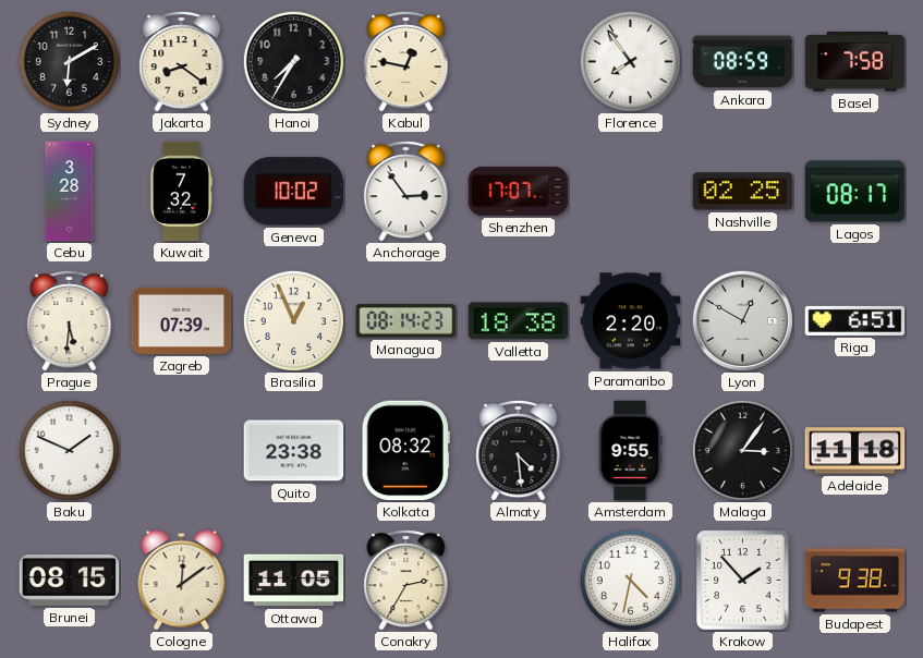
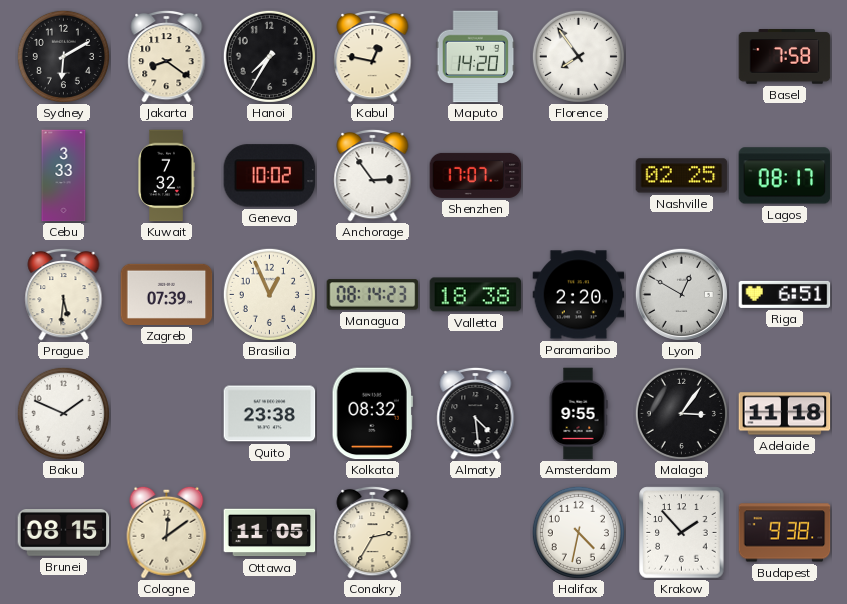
Maputo: none -> 14:20
Ankara: 08:59 -> none
Cebu: 3:28 -> 3:33
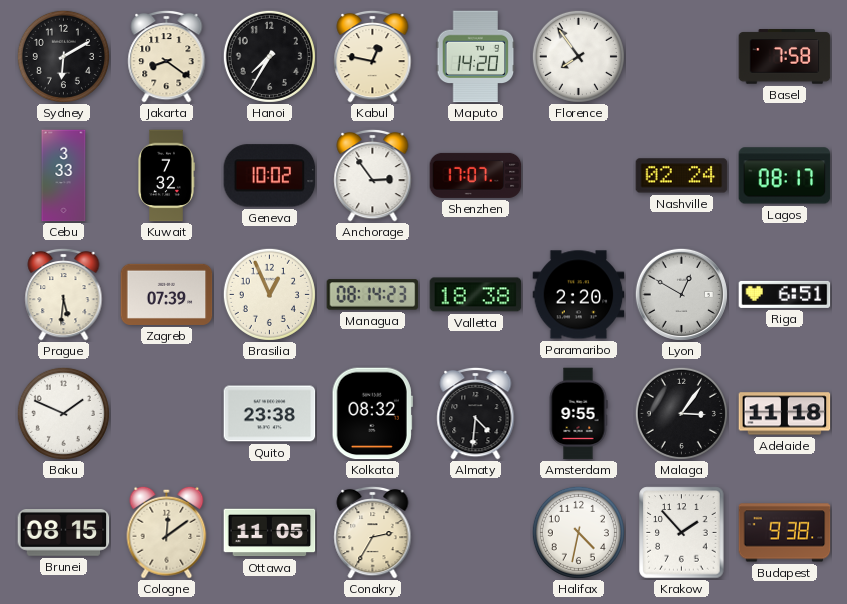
Nashville: 02:25 -> 02:24
Almaty: 4:29 -> 4:31
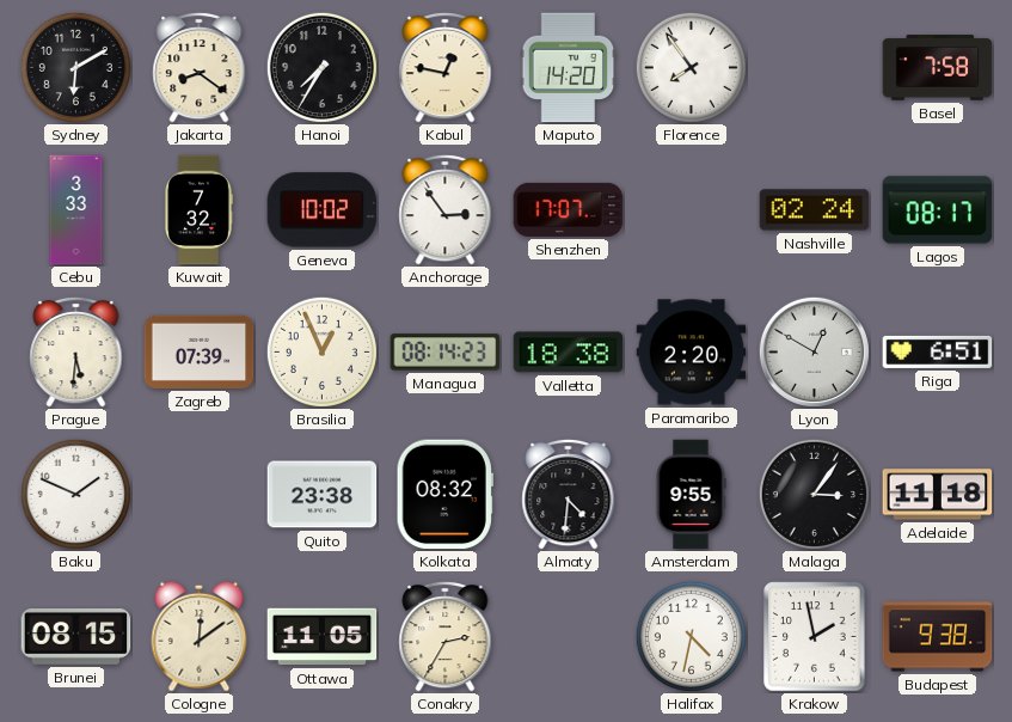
Krakow: 1:53 -> 1:58
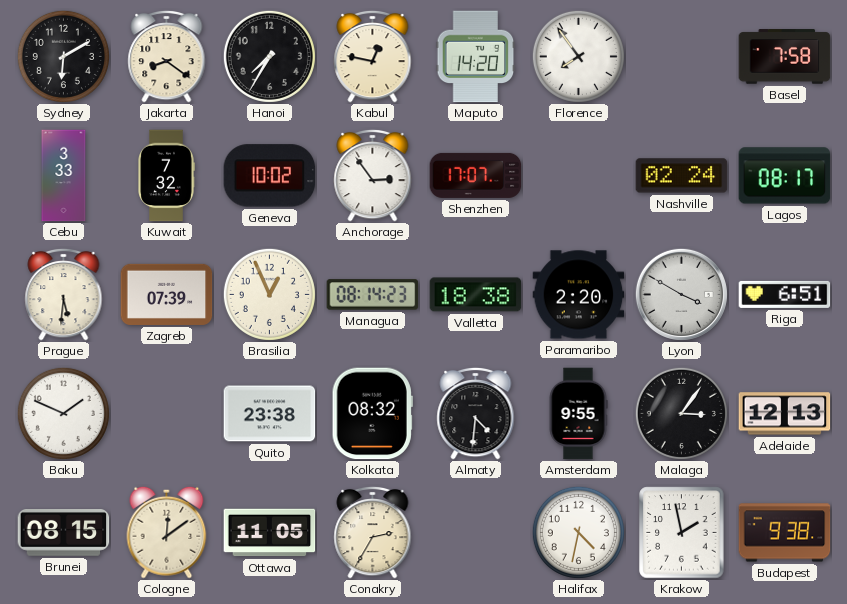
Lyon: 12:50 -> 3:50
Adelaide: 11:18 -> 12:13
